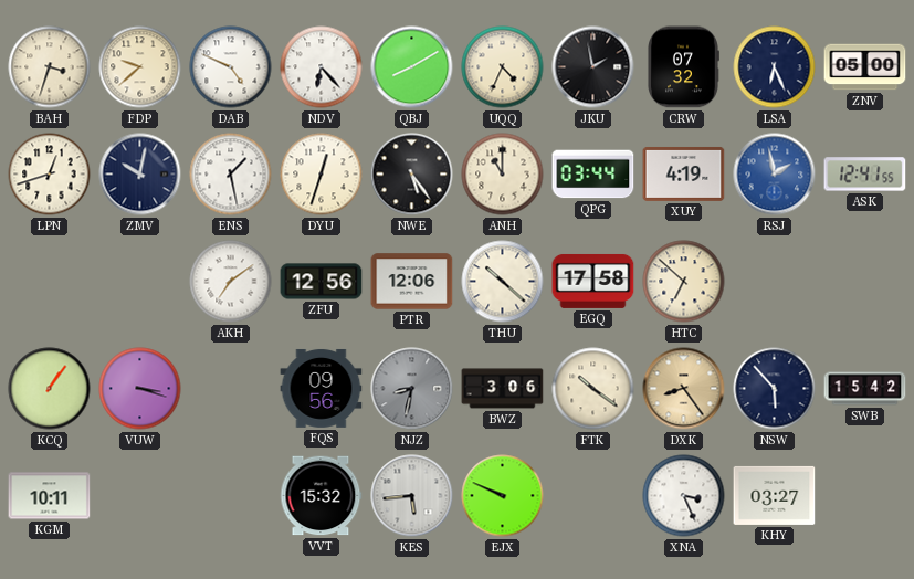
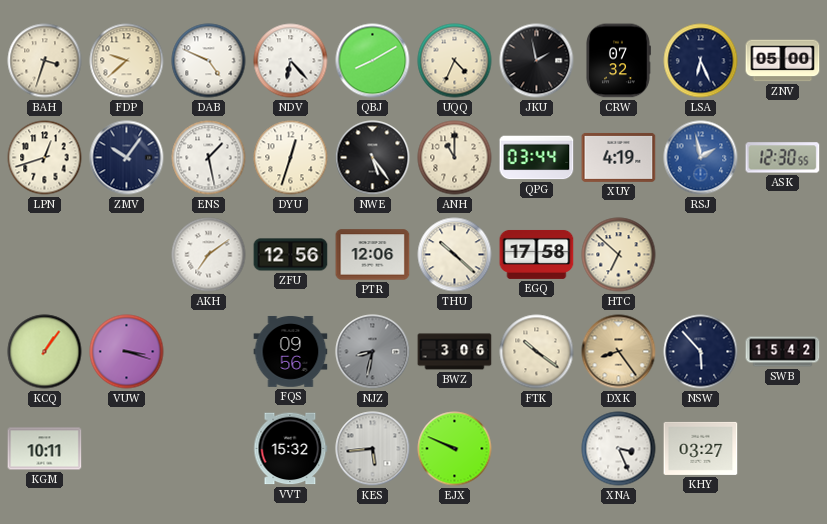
ZMV: 10:02 -> 10:06
ASK: 12:41 -> 12:30
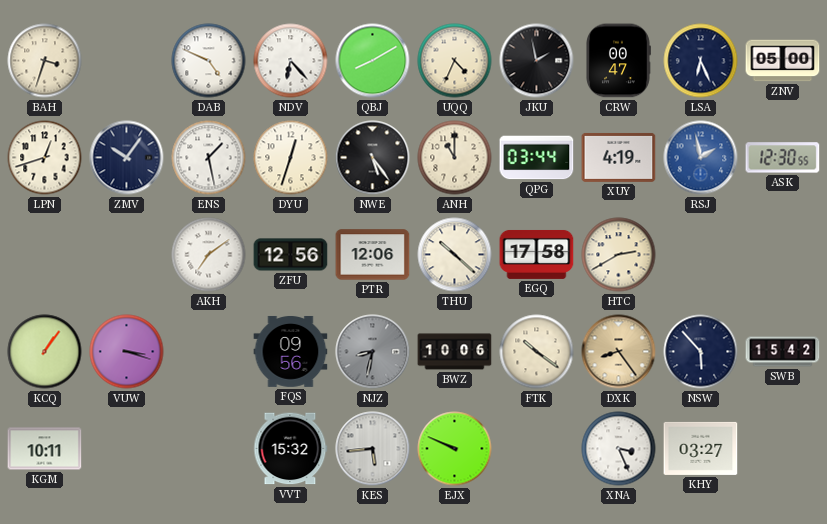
FDP: 9:38 -> none
CRW: 07:32 -> 00:47
HTC: 6:52 -> 2:40
BWZ: 3:06 -> 10:06
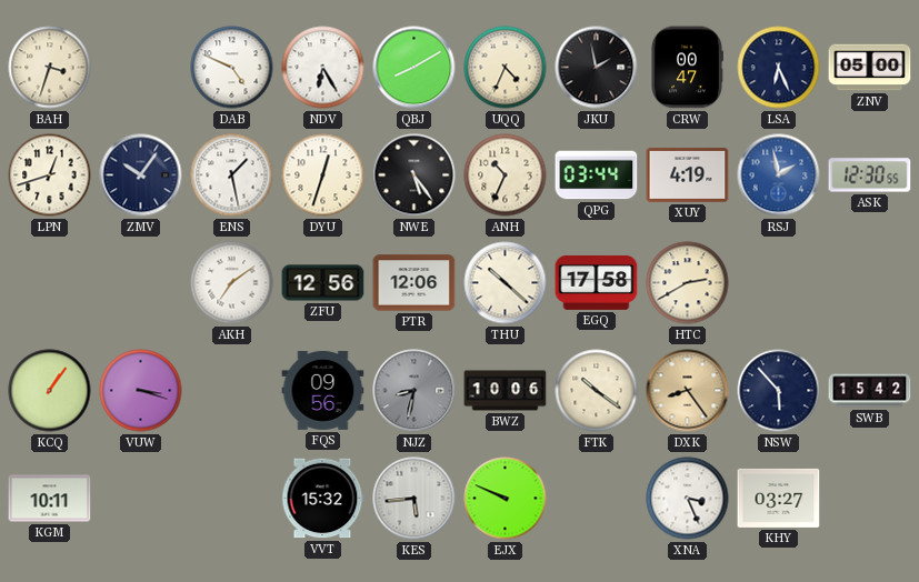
NDV: 6:23 -> 6:25
ANH: 11:00 -> 10:34
